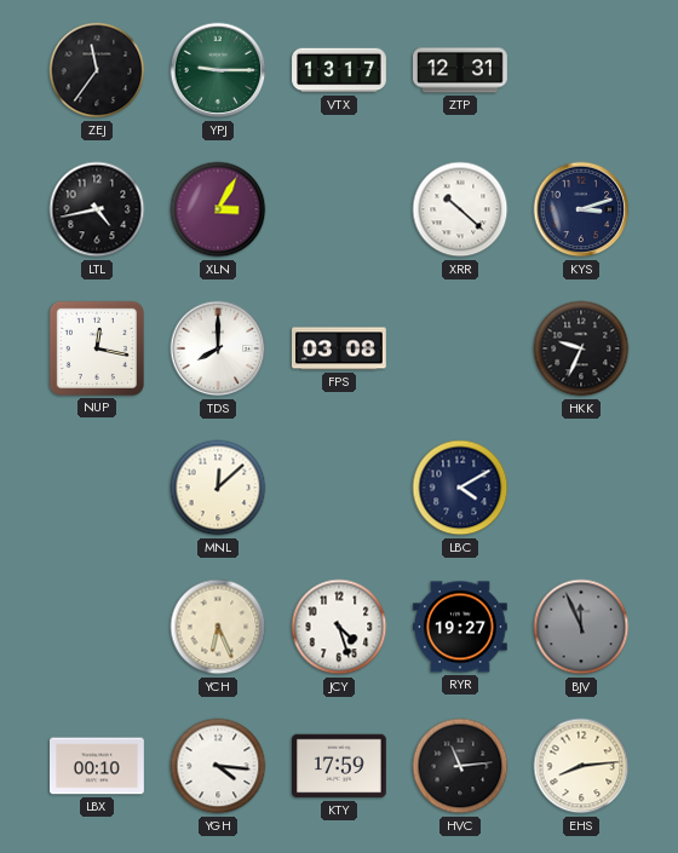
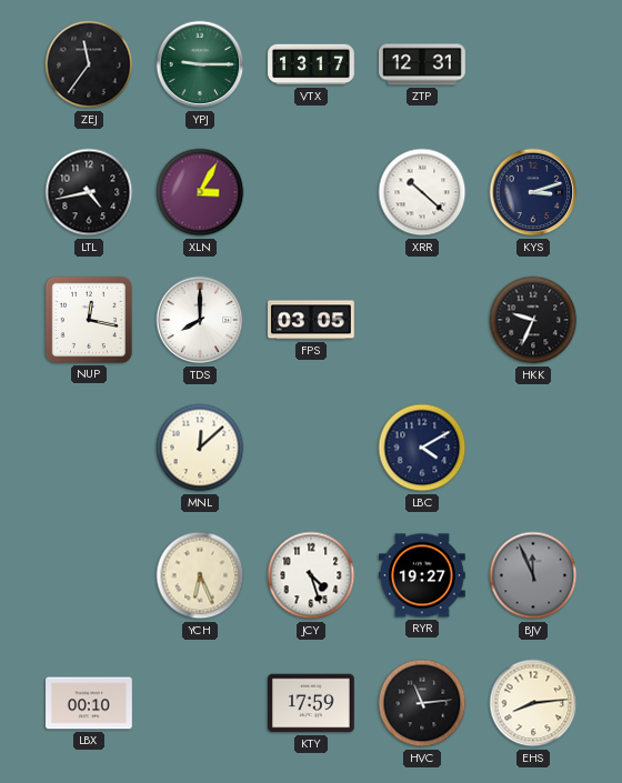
FPS: 03:08 -> 03:05
YGH: 4:16 -> none
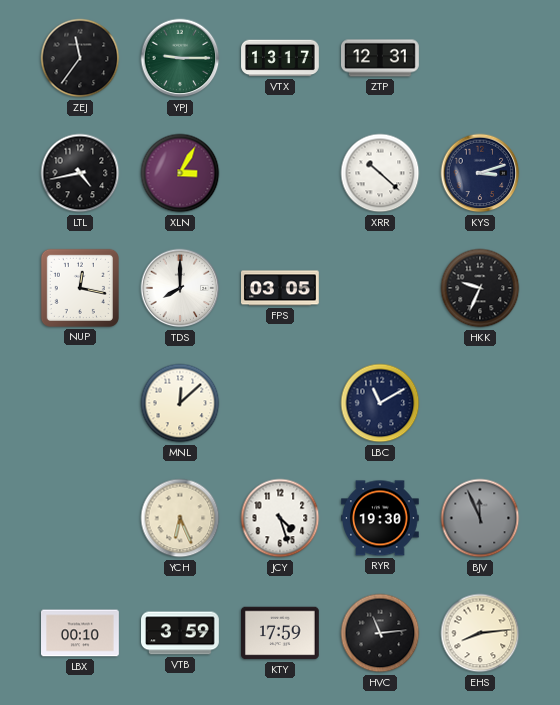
LBC: 4:10 -> 11:10
RYR: 19:27 -> 19:30
VTB: none -> 3:59
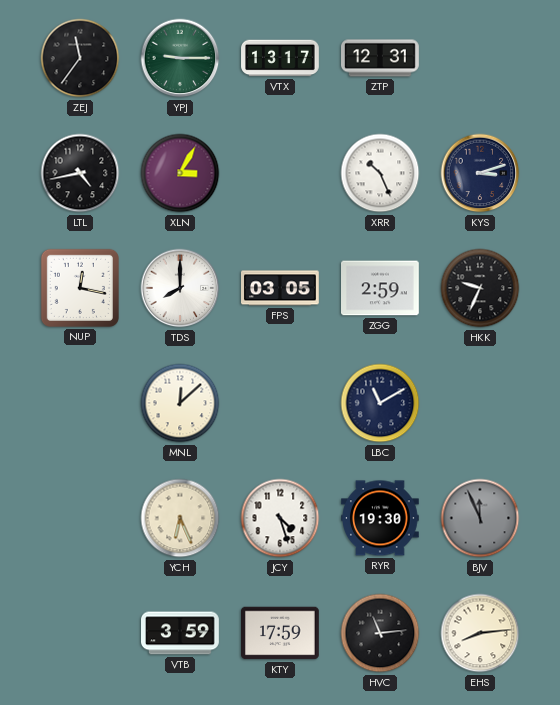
XRR: 10:22 -> 10:26
ZGG: none -> 2:59
LBX: 00:10 -> none
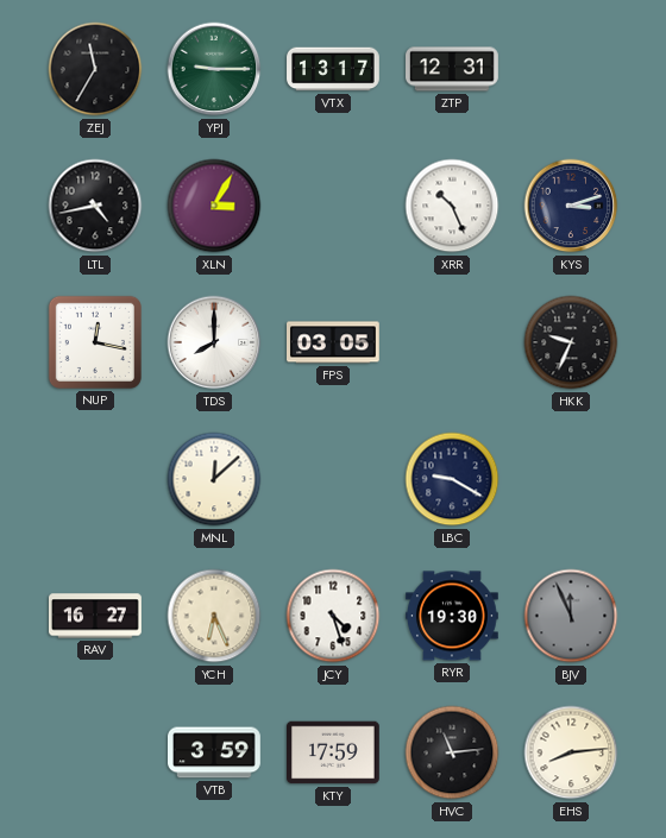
ZEJ: 11:36 -> 11:35
ZGG: 2:59 -> none
LBC: 11:10 -> 9:20
RAV: none -> 16:27
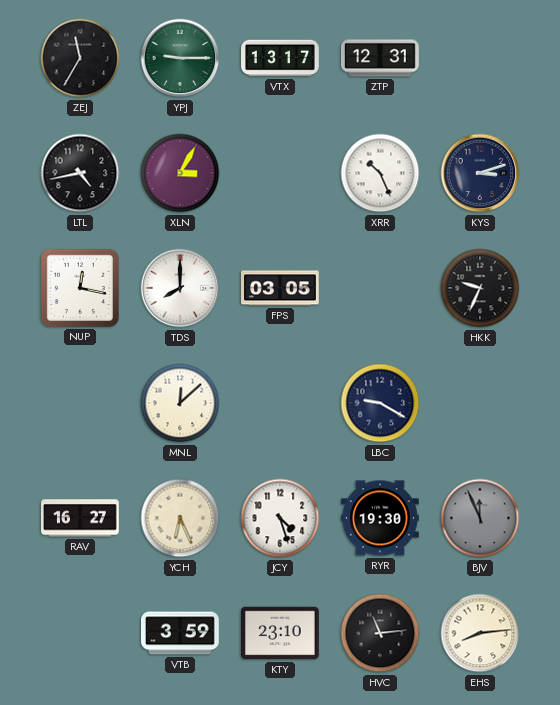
KTY: 17:59 -> 23:10
